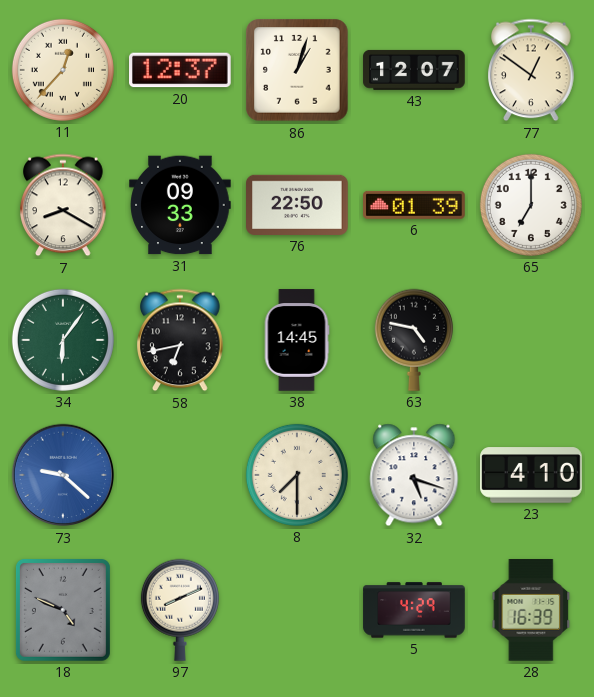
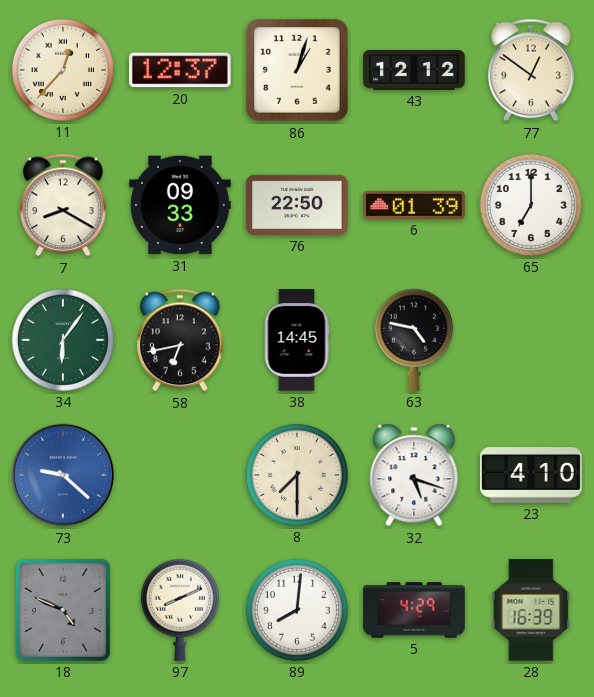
43: 12:07 -> 12:12
89: none -> 8:01
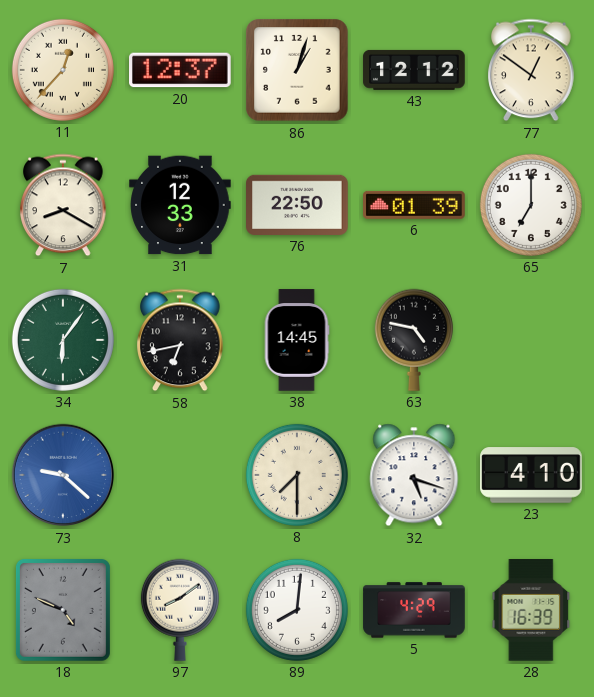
31: 09:33 -> 12:33
97: 8:11 -> 8:09
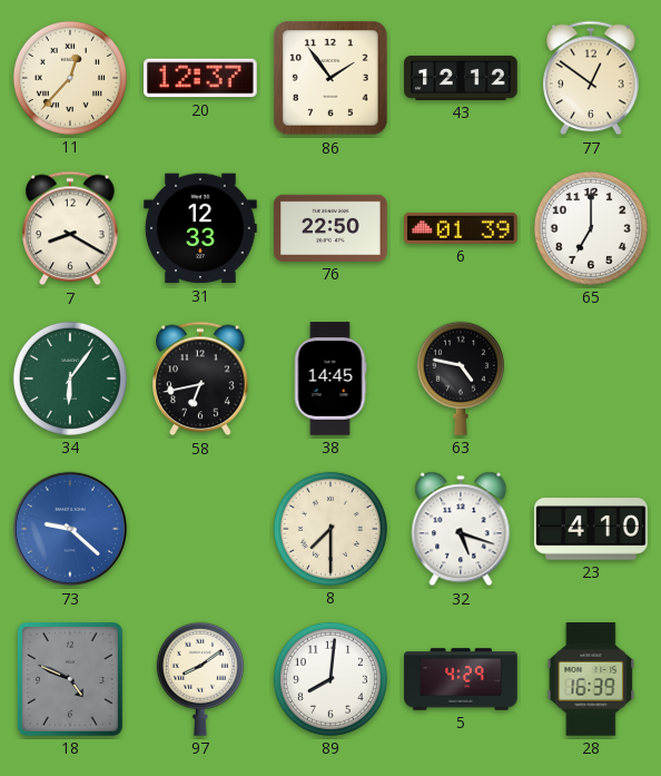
86: 1:03 -> 1:54
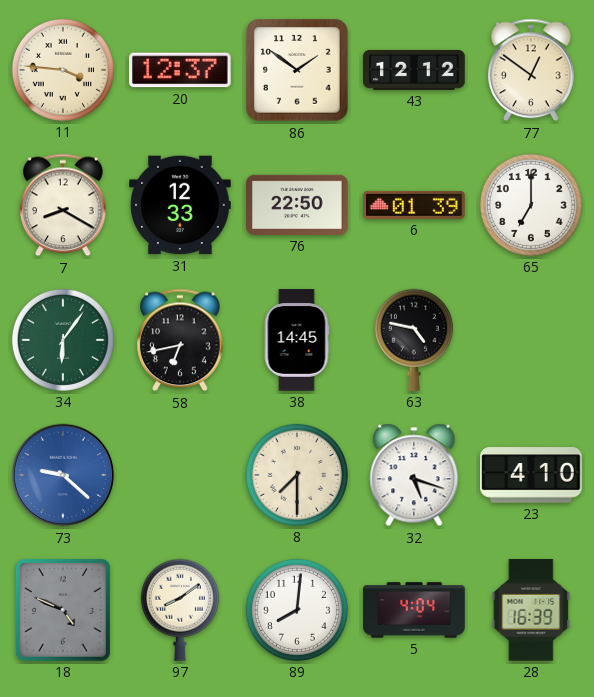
11: 12:37 -> 3:46
86: 1:54 -> 1:51
5: 4:29 -> 4:04
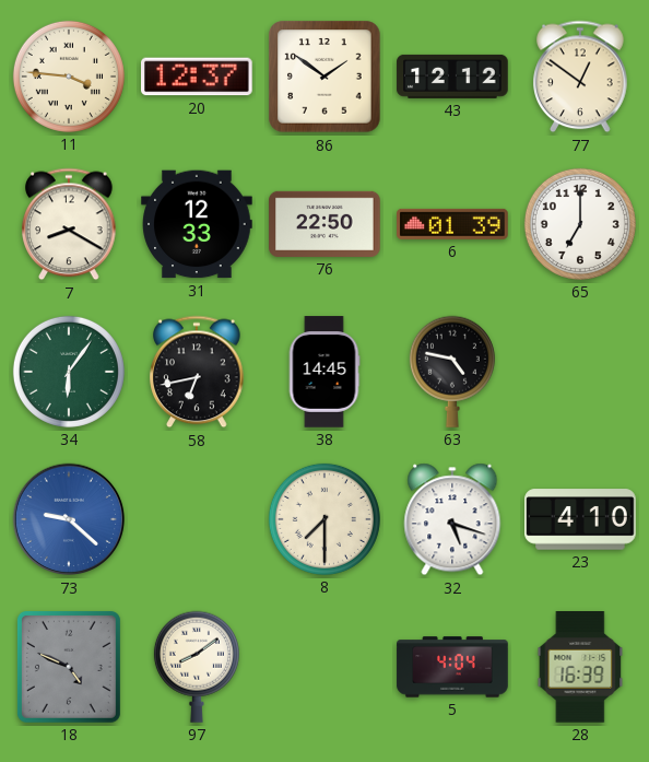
89: 8:01 -> none
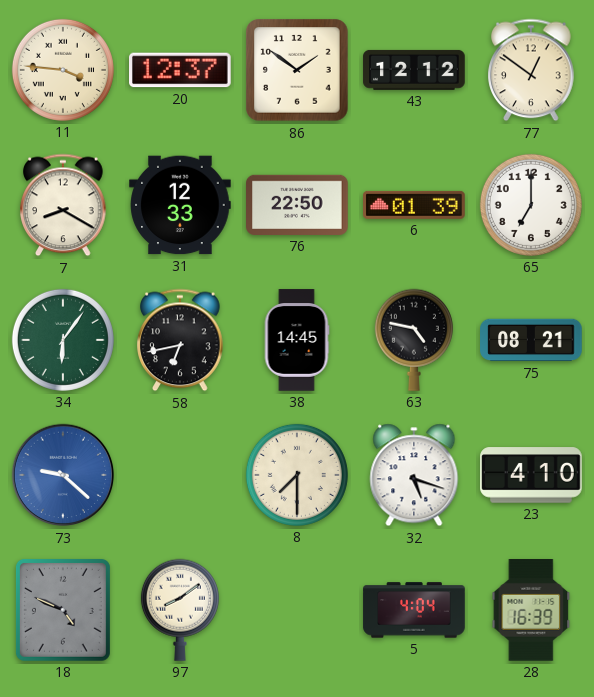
75: none -> 08:21
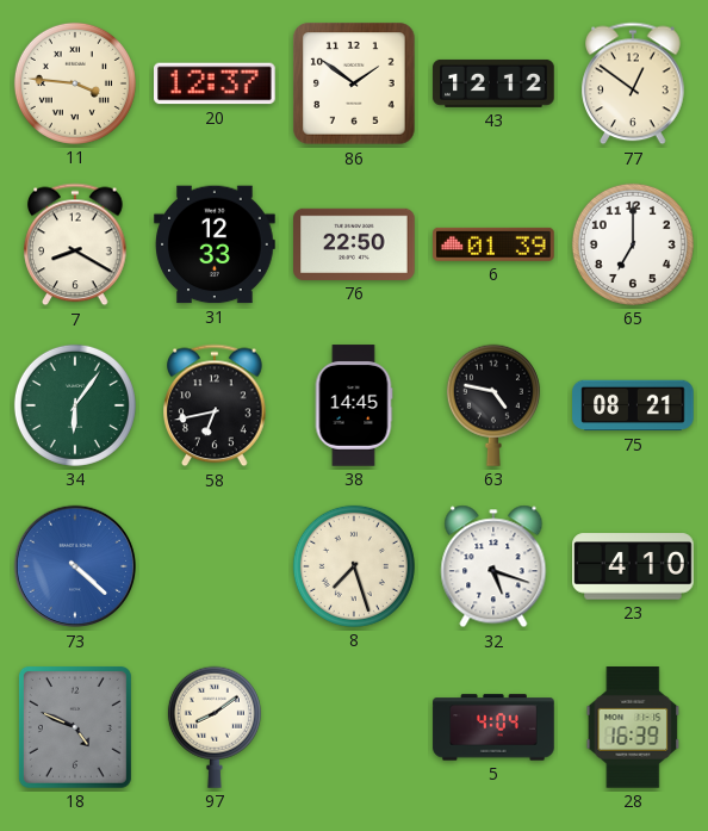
73: 9:22 -> 4:22
8: 7:30 -> 7:27
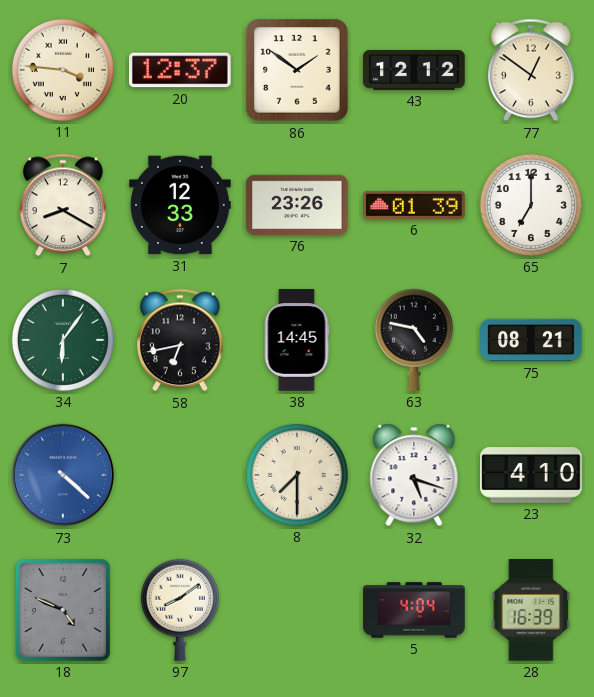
76: 22:50 -> 23:26
8: 7:27 -> 7:30
